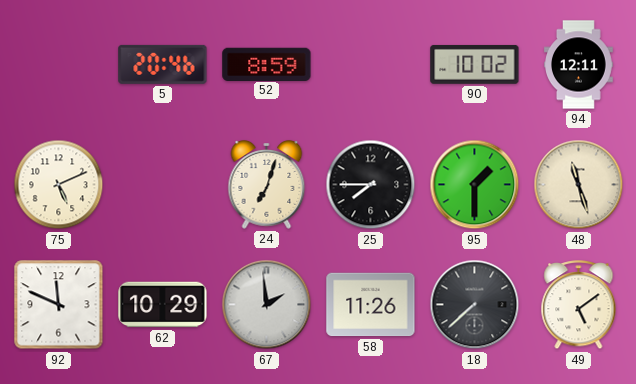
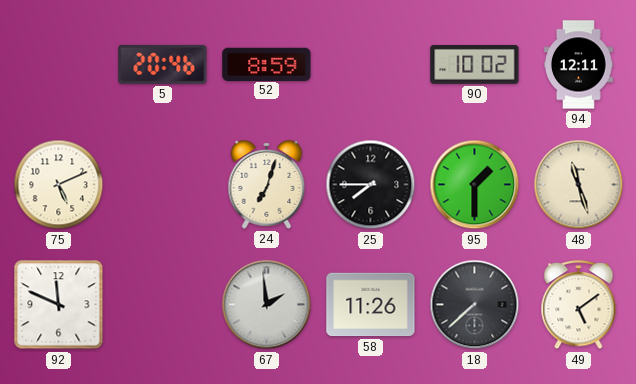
62: 10:29 -> none
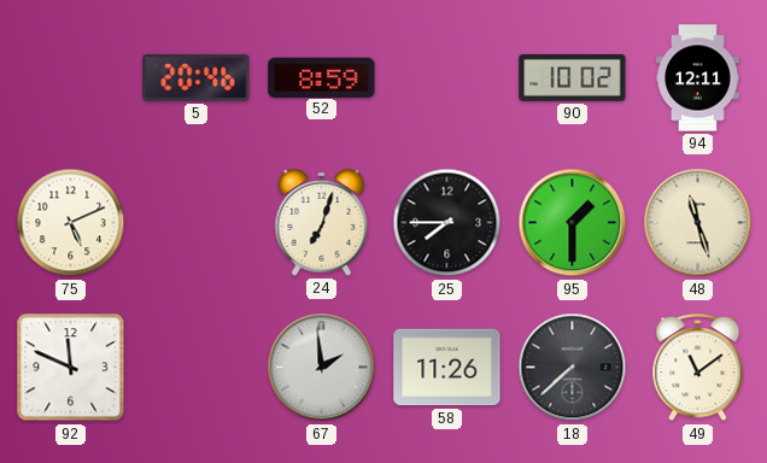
49: 5:09 -> 11:09
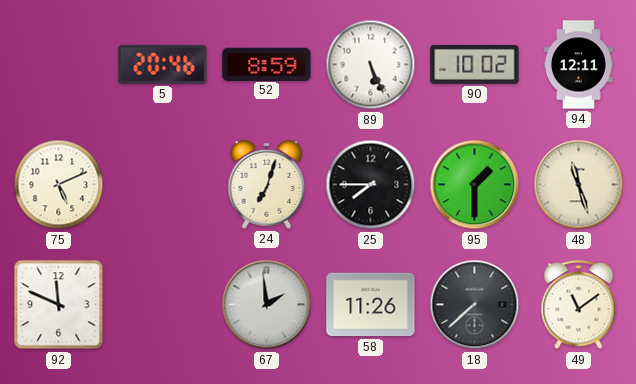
89: none -> 5:26
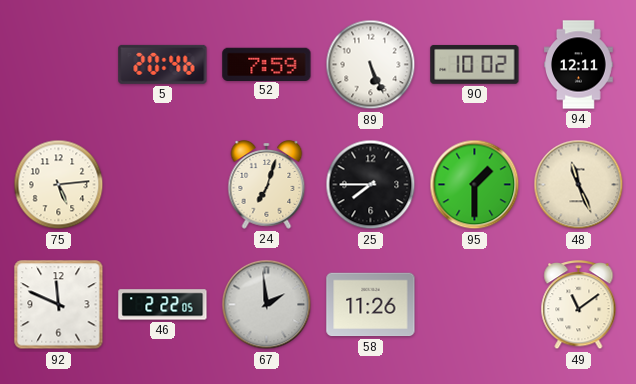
52: 8:59 -> 7:59
75: 5:11 -> 5:14
48: 11:27 -> 11:26
46: none -> 2:22
18: 7:38 -> none
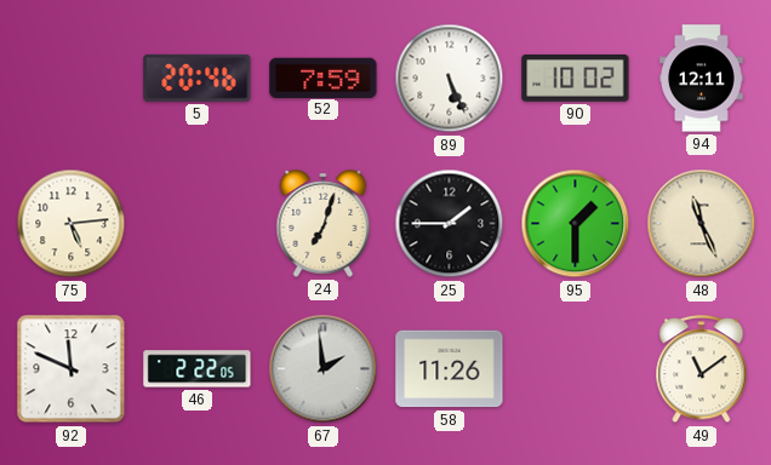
25: 7:45 -> 1:45
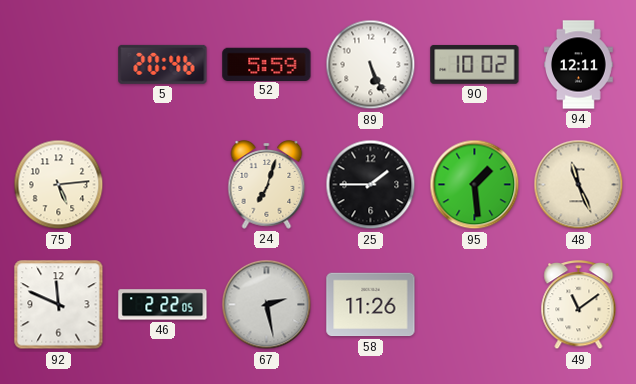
52: 7:59 -> 5:59
95: 1:30 -> 1:29
67: 1:59 -> 2:28
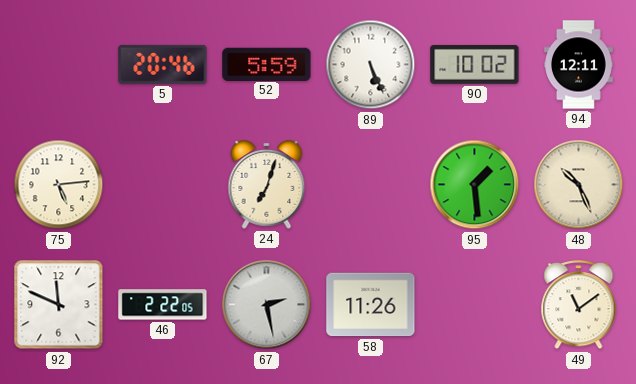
25: 1:45 -> none
48: 11:26 -> 10:26
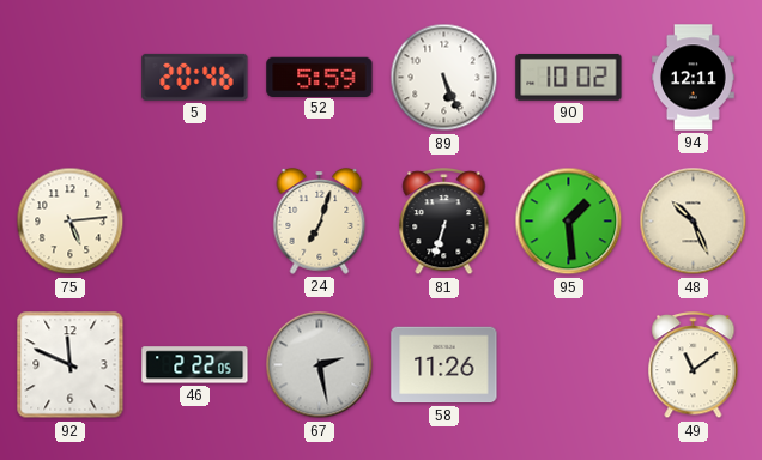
81: none -> 6:33
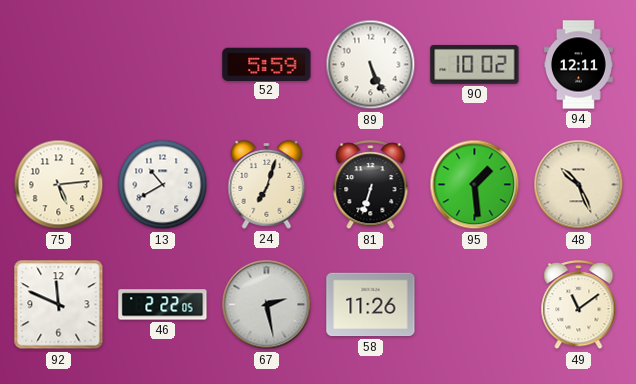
5: 20:46 -> none
13: none -> 10:40
